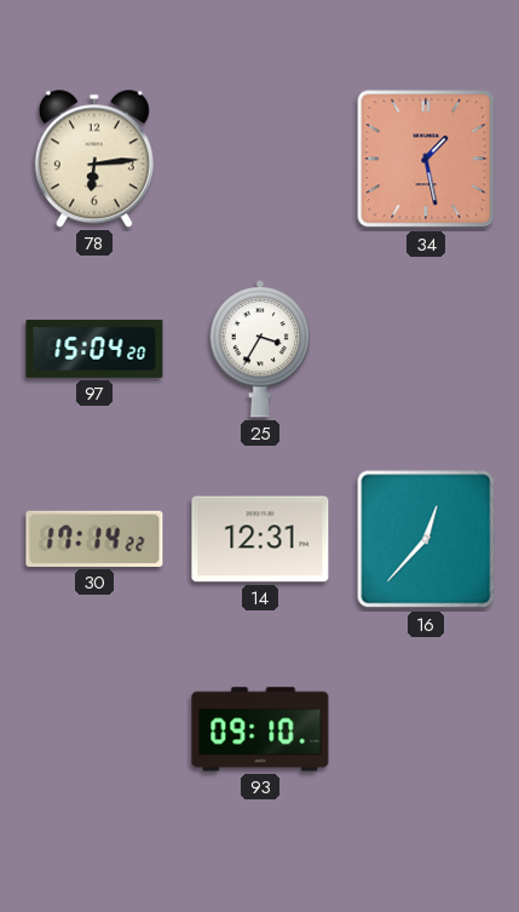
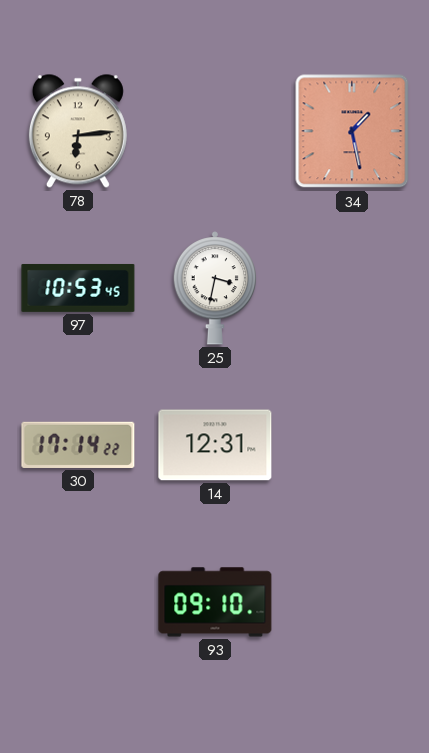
97: 15:04 -> 10:53
25: 3:35 -> 3:32
16: 12:37 -> none
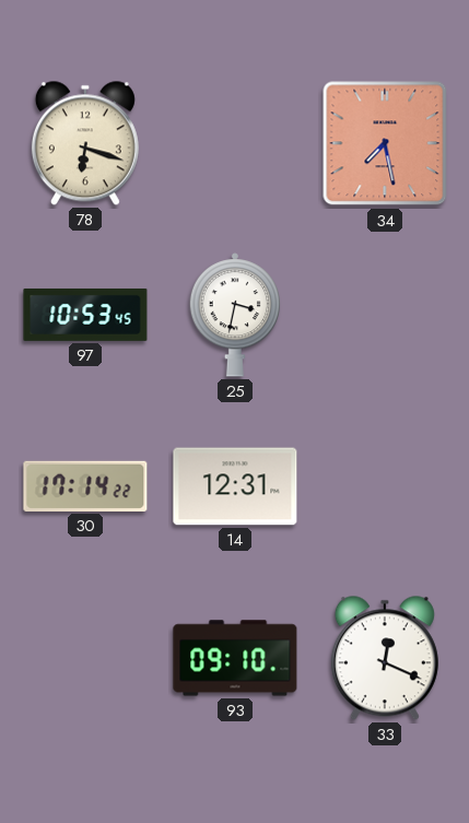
78: 6:14 -> 6:18
34: 1:28 -> 7:28
33: none -> 12:19
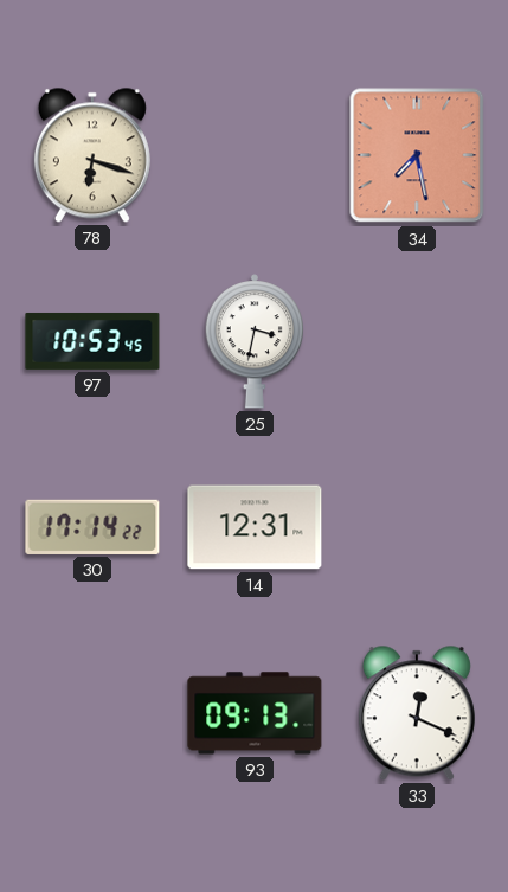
93: 09:10 -> 09:13
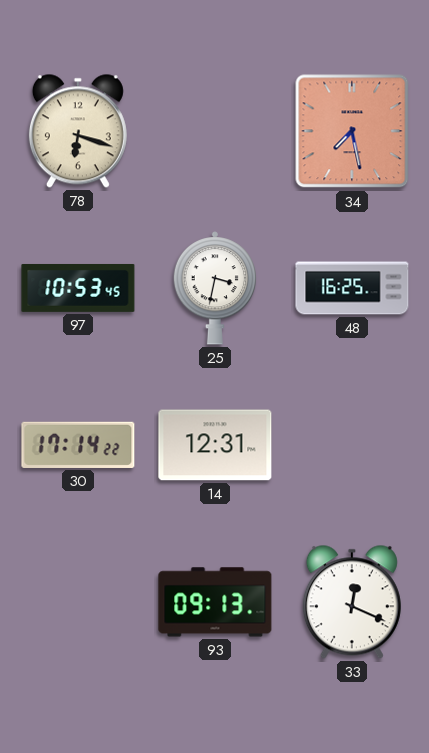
48: none -> 16:25
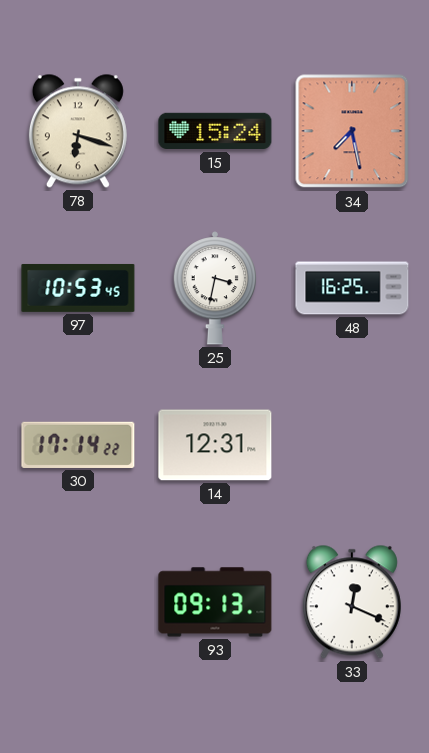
15: none -> 15:24
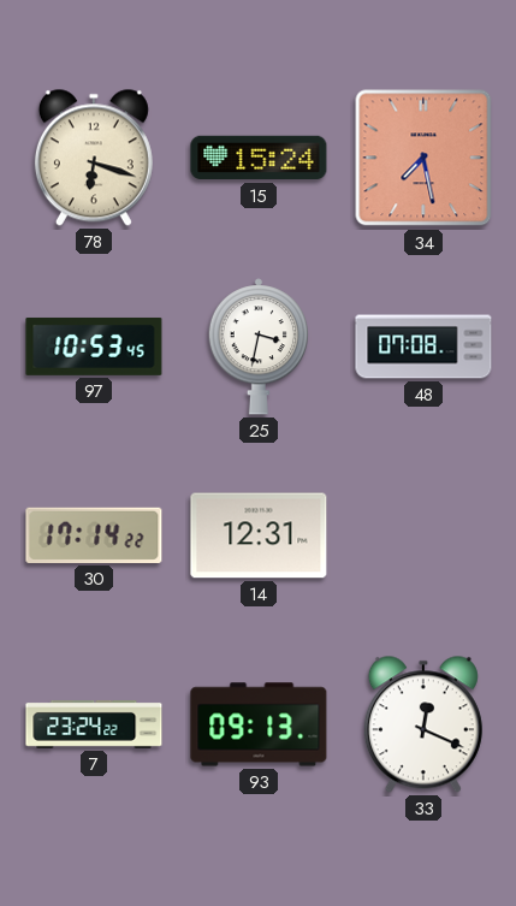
48: 16:25 -> 07:08
7: none -> 23:24
